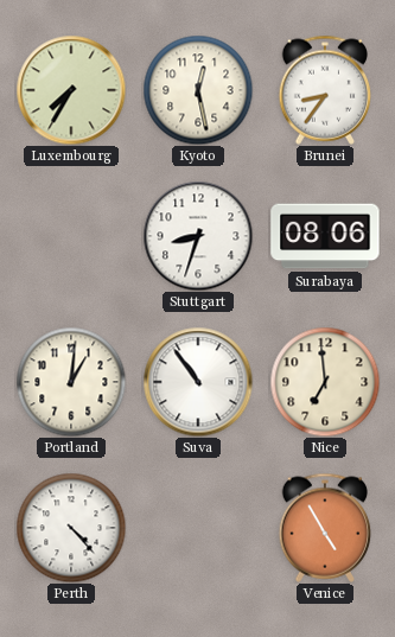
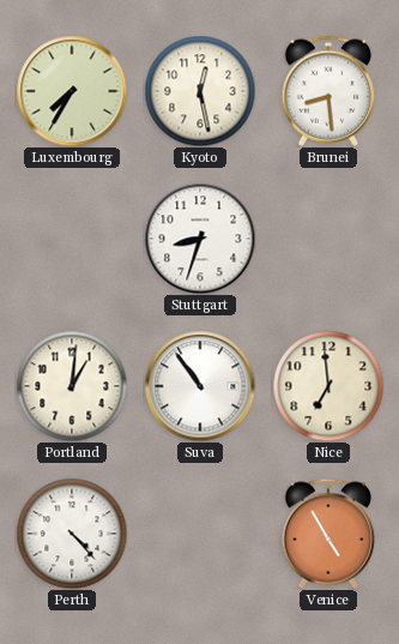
Brunei: 8:36 -> 8:29
Surabaya: 08:06 -> none
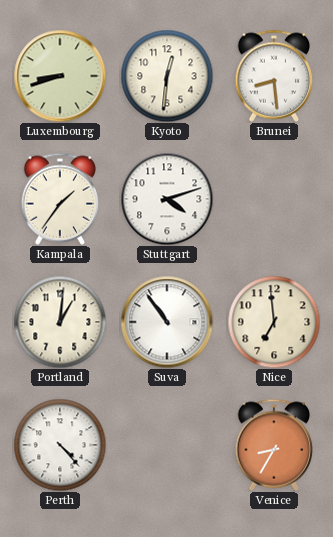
Luxembourg: 7:35 -> 8:42
Kyoto: 12:28 -> 12:31
Kampala: none -> 1:36
Stuttgart: 8:33 -> 4:12
Venice: 4:55 -> 8:35
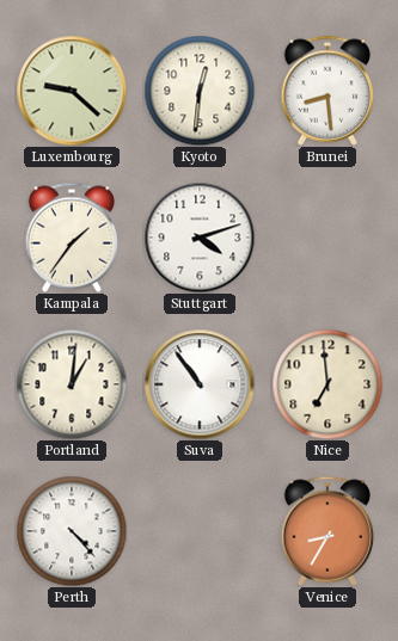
Luxembourg: 8:42 -> 9:22
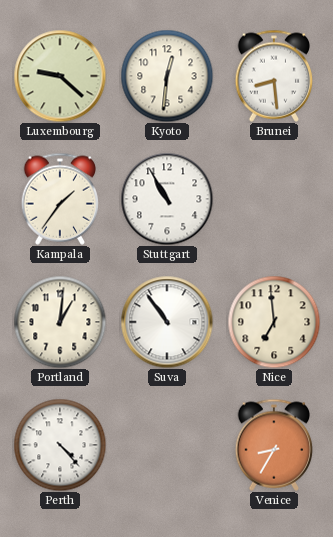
Stuttgart: 4:12 -> 10:55
